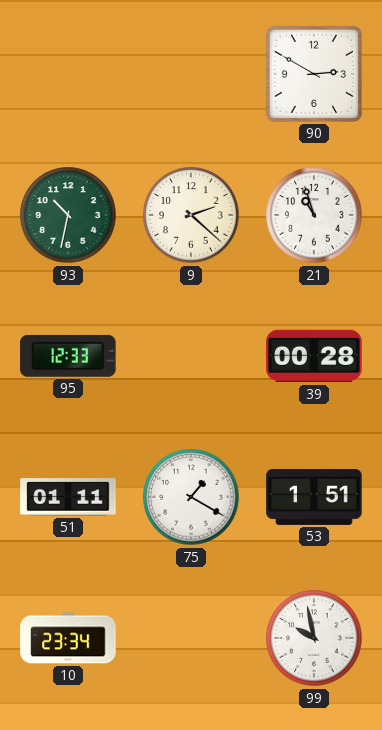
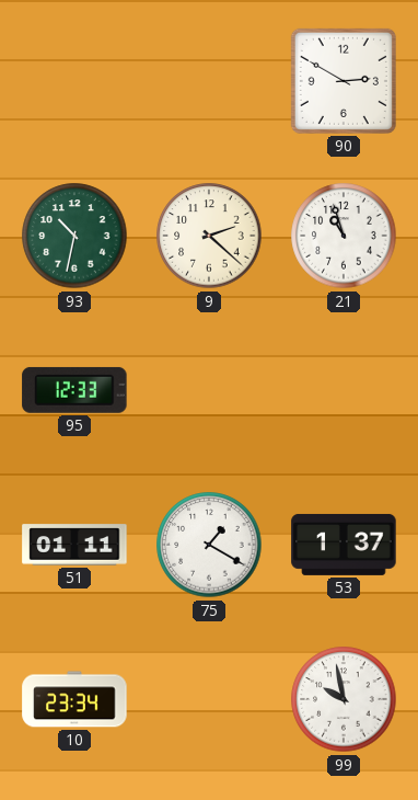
39: 00:28 -> none
53: 1:51 -> 1:37
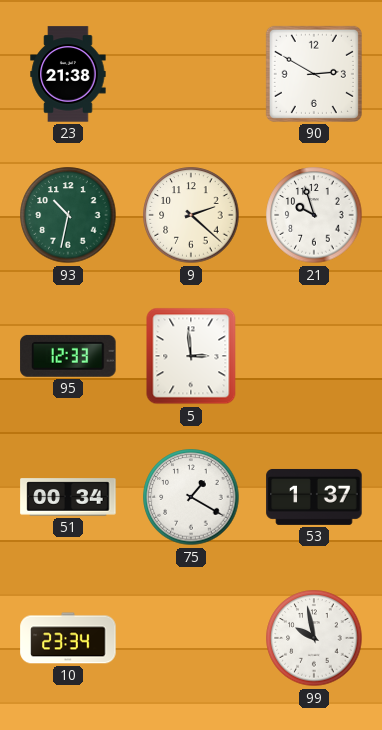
23: none -> 21:38
21: 10:57 -> 9:57
5: none -> 2:59
51: 01:11 -> 00:34
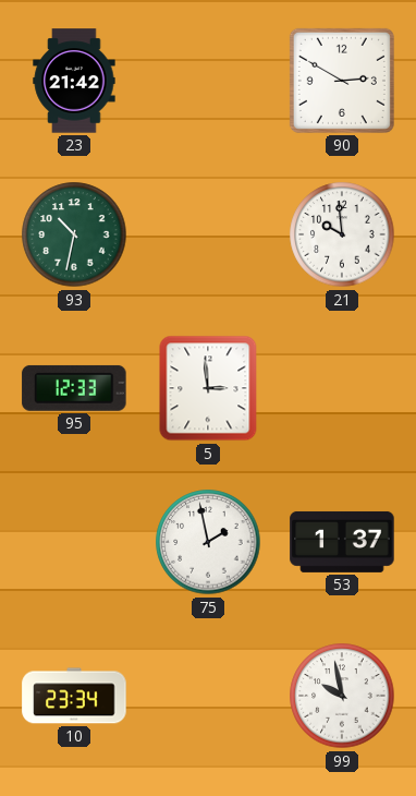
23: 21:38 -> 21:42
9: 2:22 -> none
21: 9:57 -> 9:59
51: 00:34 -> none
75: 1:20 -> 1:58
